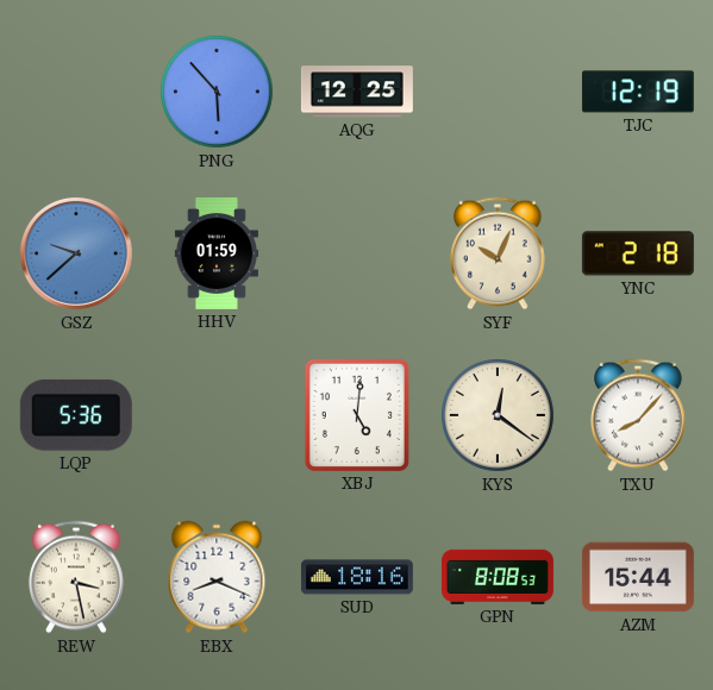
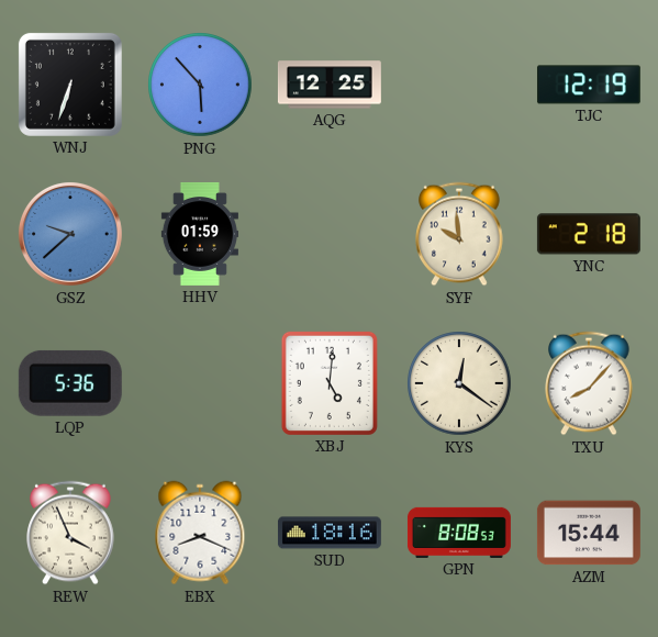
WNJ: none -> 6:33
SYF: 10:04 -> 9:59
REW: 3:28 -> 3:56
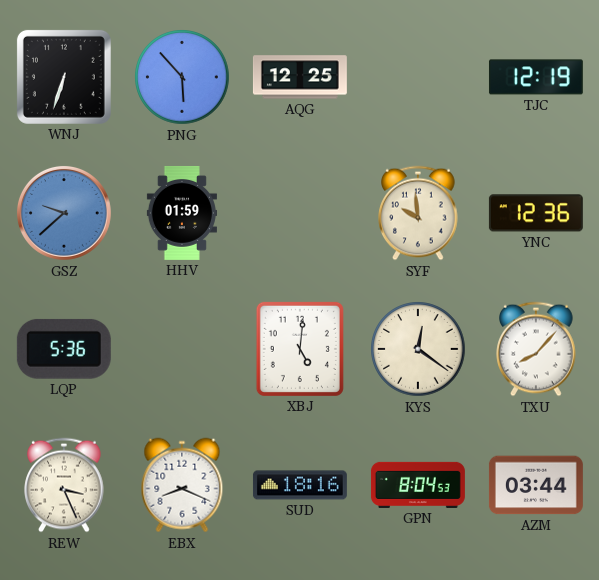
YNC: 2:18 -> 12:36
REW: 3:56 -> 3:26
GPN: 8:08 -> 8:04
AZM: 15:44 -> 03:44
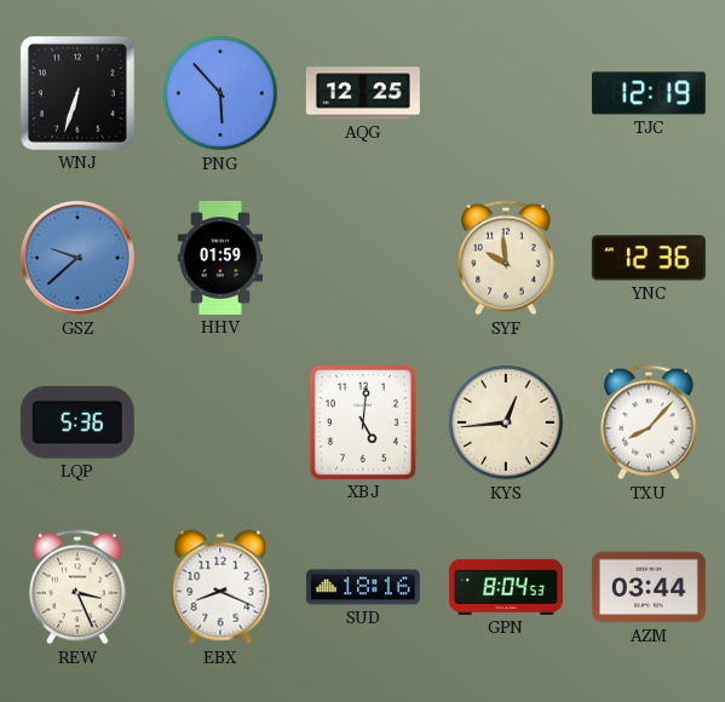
KYS: 12:21 -> 12:44
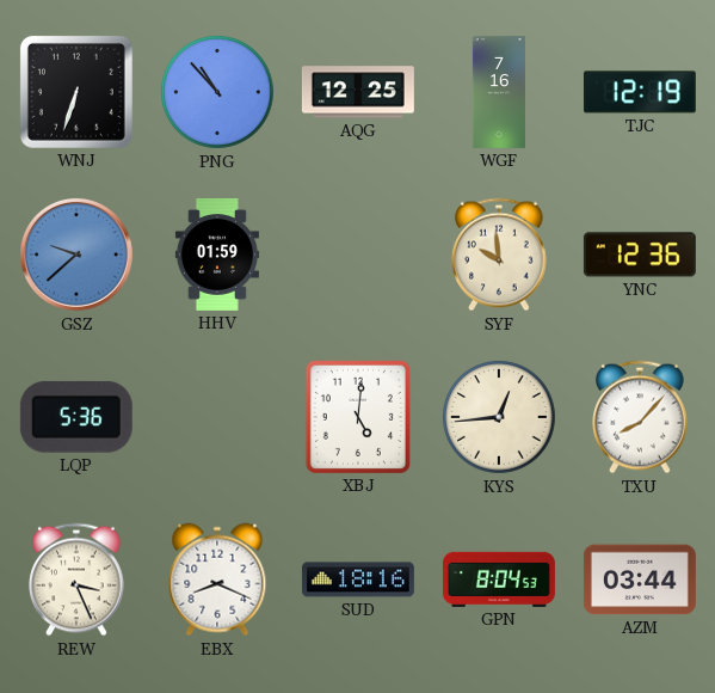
PNG: 5:53 -> 10:53
WGF: none -> 7:16
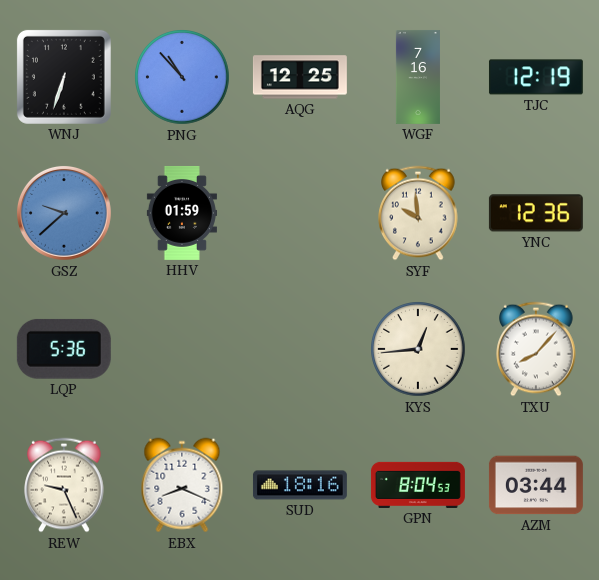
XBJ: 5:01 -> none
REW: 3:26 -> 9:26
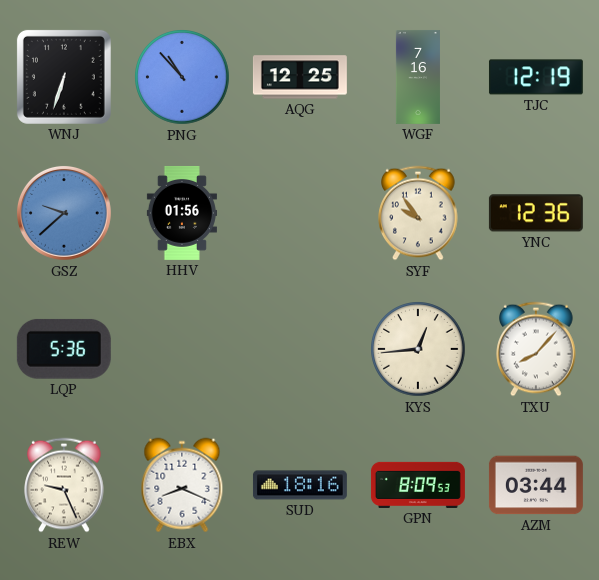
HHV: 01:59 -> 01:56
SYF: 9:59 -> 9:54
GPN: 8:04 -> 8:09
